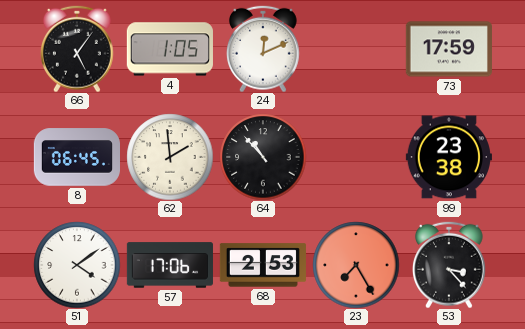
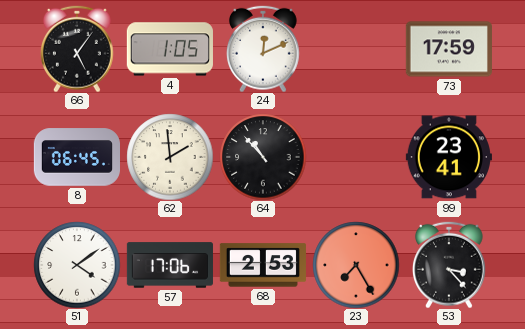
99: 23:38 -> 23:41
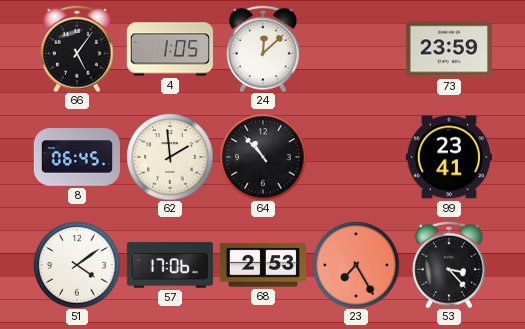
24: 12:11 -> 12:08
73: 17:59 -> 23:59
